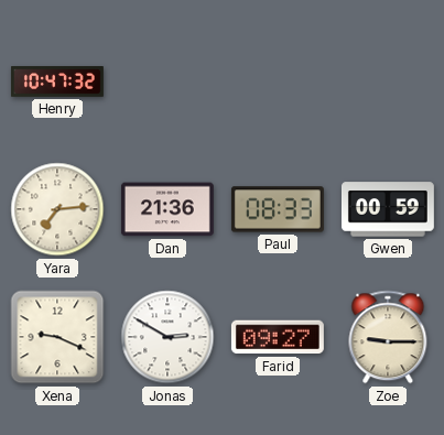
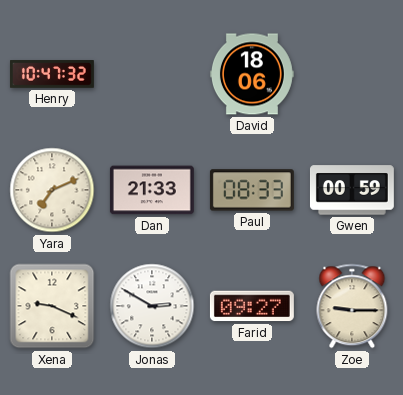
David: none -> 18:06
Yara: 7:14 -> 7:11
Dan: 21:36 -> 21:33
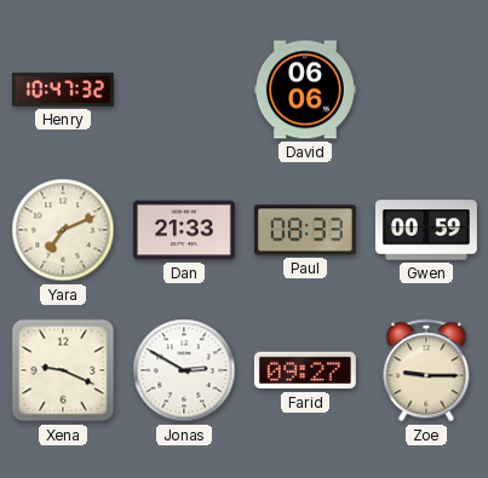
David: 18:06 -> 06:06
